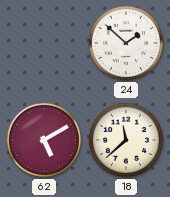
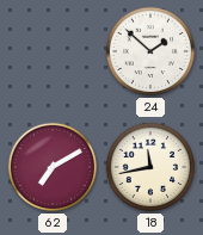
62: 5:10 -> 7:10
18: 11:38 -> 11:43
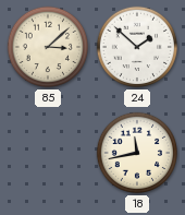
85: none -> 3:08
62: 7:10 -> none
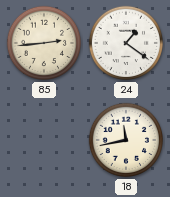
85: 3:08 -> 2:44
24: 1:52 -> 1:21
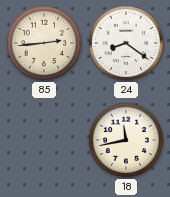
24: 1:21 -> 8:21
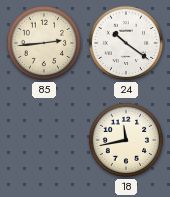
24: 8:21 -> 10:21
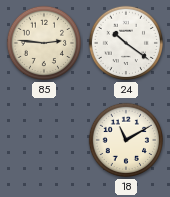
85: 2:44 -> 2:46
18: 11:43 -> 11:10
